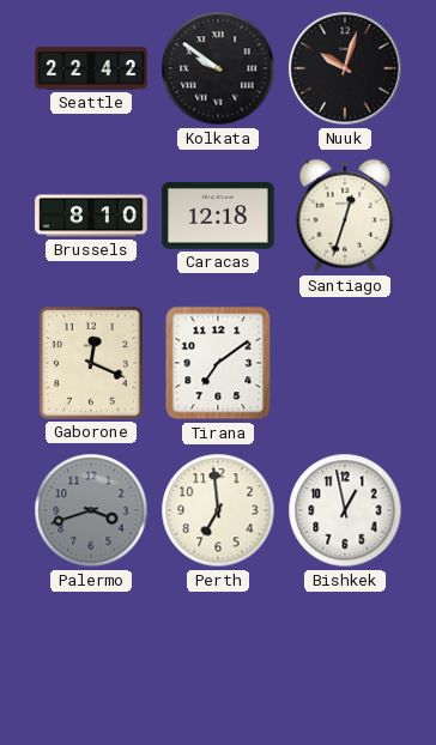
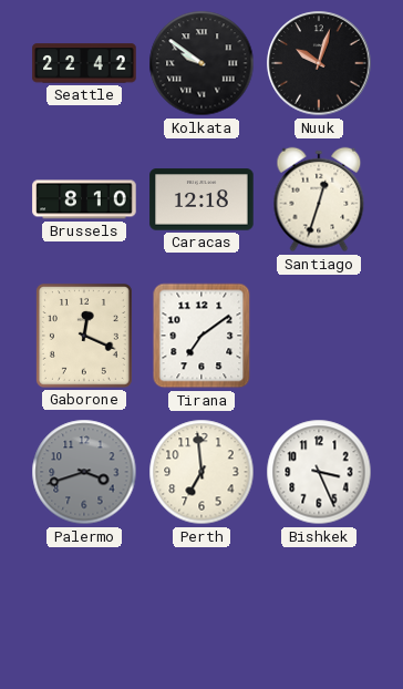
Bishkek: 12:58 -> 3:26
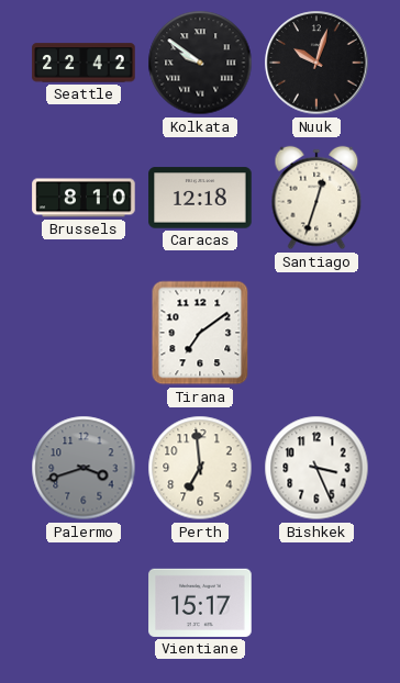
Gaborone: 12:19 -> none
Vientiane: none -> 15:17
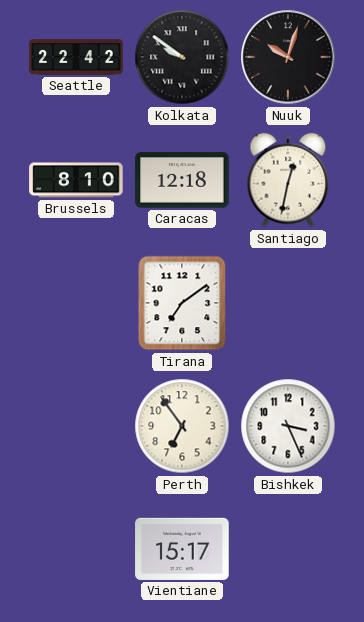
Santiago: 12:33 -> 12:32
Palermo: 3:42 -> none
Perth: 6:59 -> 6:54
